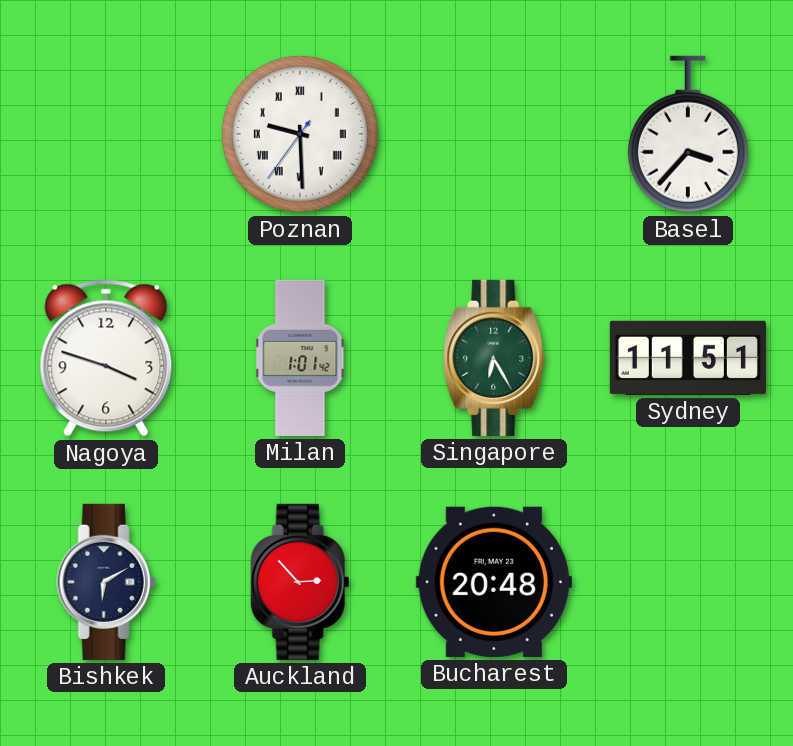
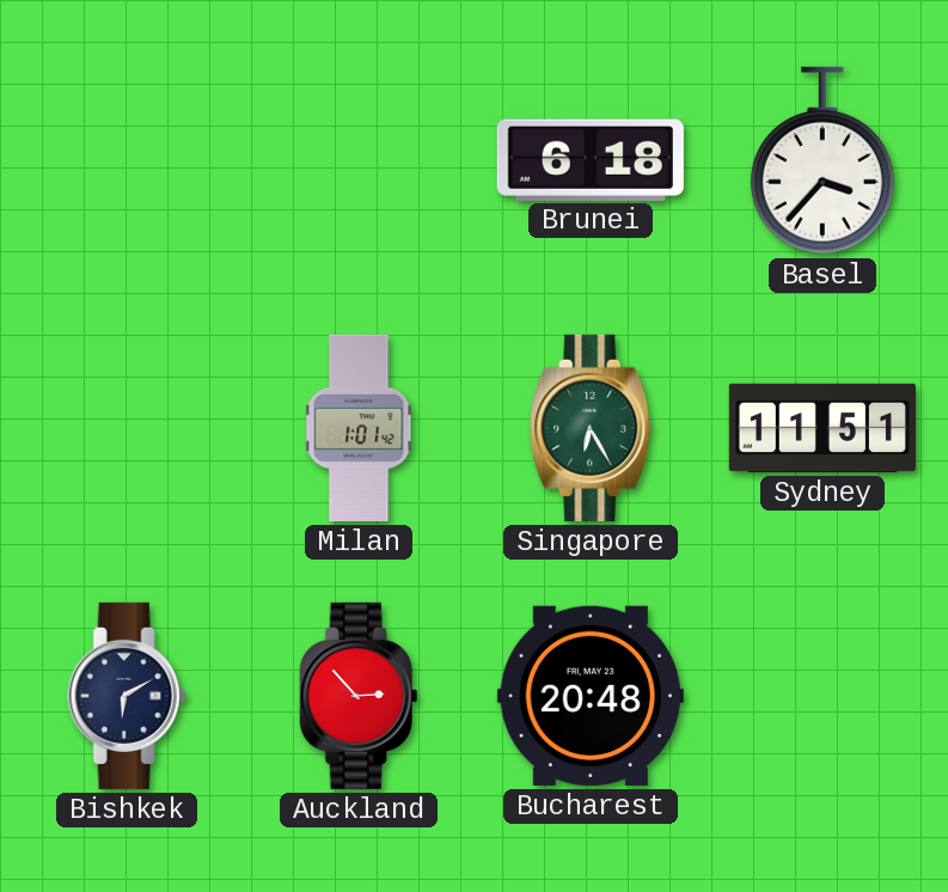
Poznan: 9:29 -> none
Brunei: none -> 6:18
Nagoya: 3:48 -> none
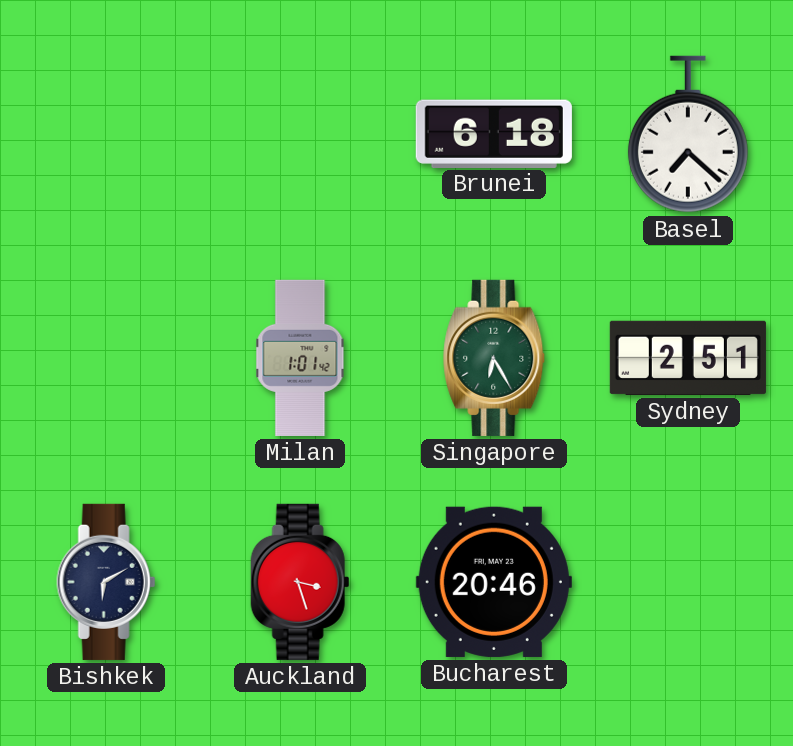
Basel: 3:37 -> 7:22
Sydney: 11:51 -> 2:51
Auckland: 2:53 -> 3:27
Bucharest: 20:48 -> 20:46
